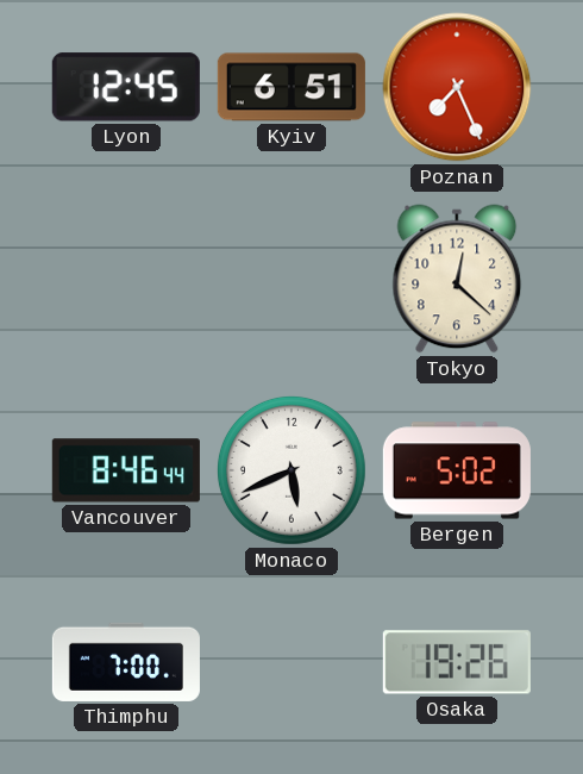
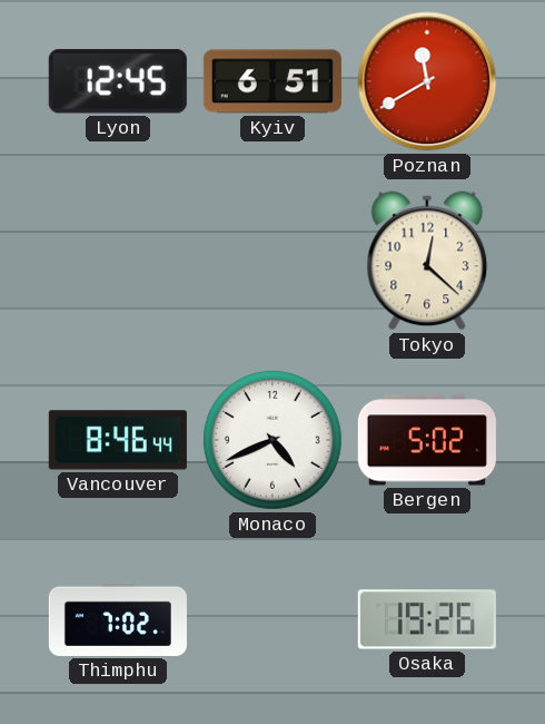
Poznan: 7:26 -> 11:40
Monaco: 5:41 -> 4:41
Thimphu: 7:00 -> 7:02
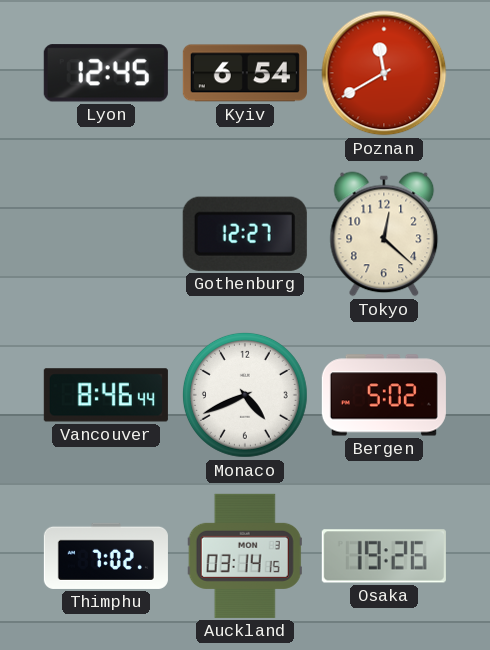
Kyiv: 6:51 -> 6:54
Gothenburg: none -> 12:27
Auckland: none -> 03:14
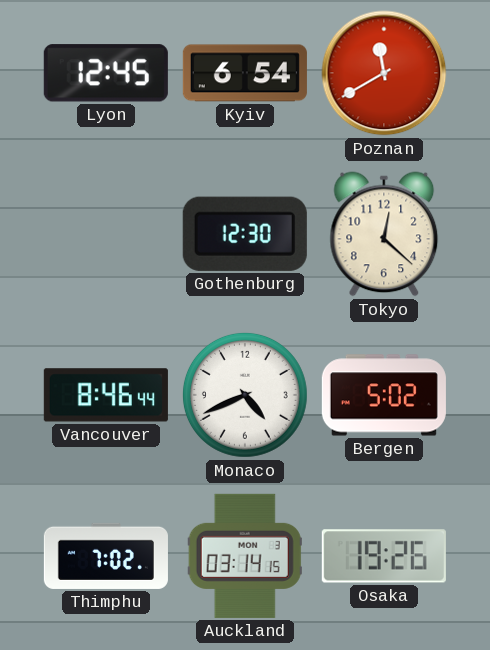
Gothenburg: 12:27 -> 12:30
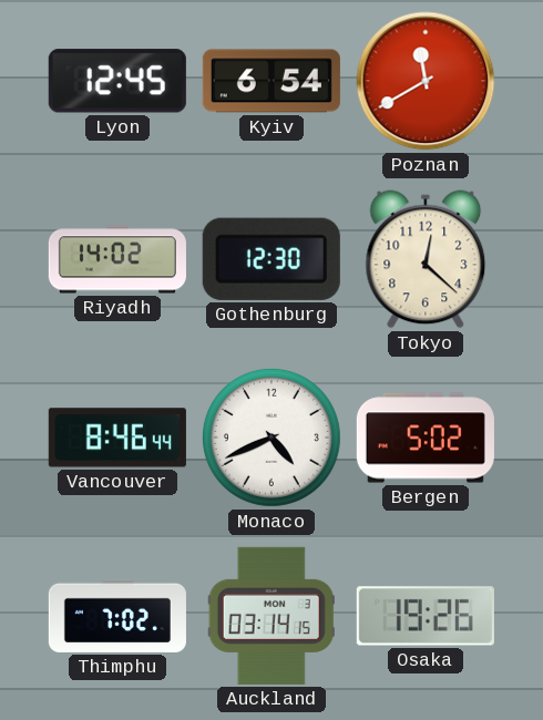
Riyadh: none -> 14:02
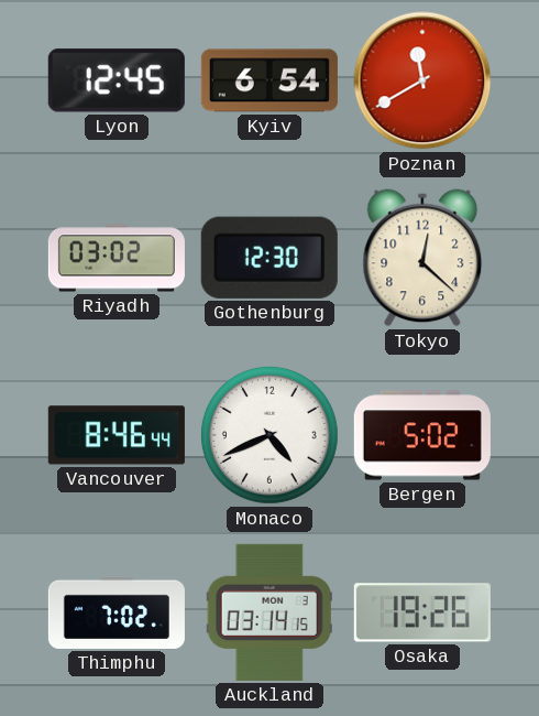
Riyadh: 14:02 -> 03:02
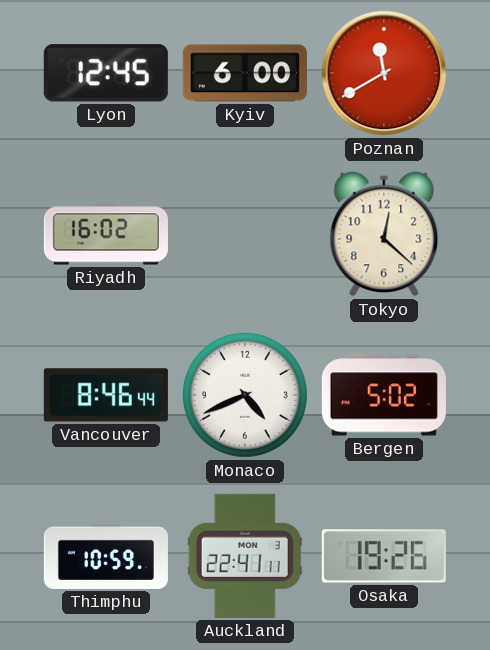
Kyiv: 6:54 -> 6:00
Riyadh: 03:02 -> 16:02
Gothenburg: 12:30 -> none
Thimphu: 7:02 -> 10:59
Auckland: 03:14 -> 22:41
